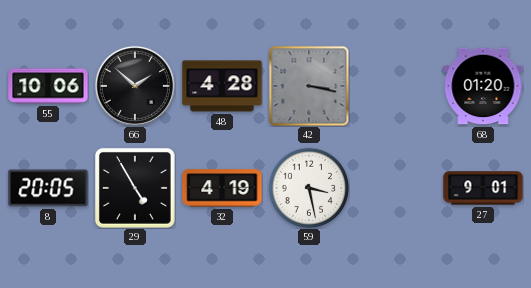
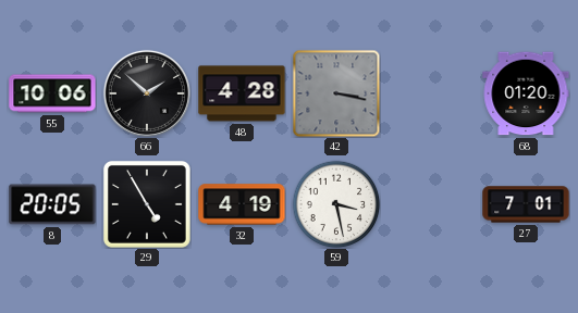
27: 9:01 -> 7:01
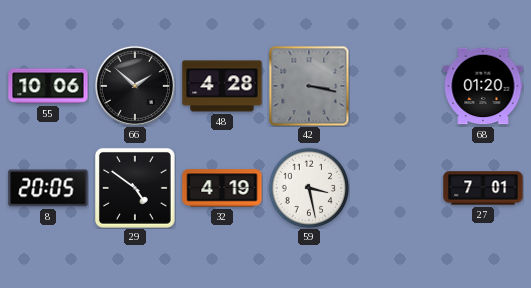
29: 4:55 -> 4:51
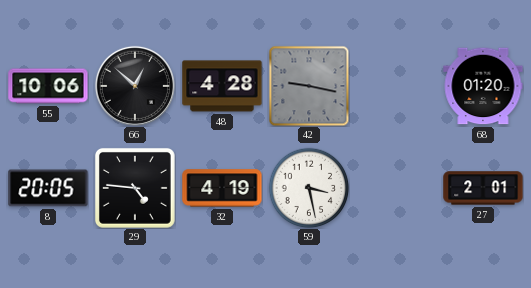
66: 1:52 -> 12:52
42: 3:17 -> 9:17
29: 4:51 -> 4:46
27: 7:01 -> 2:01
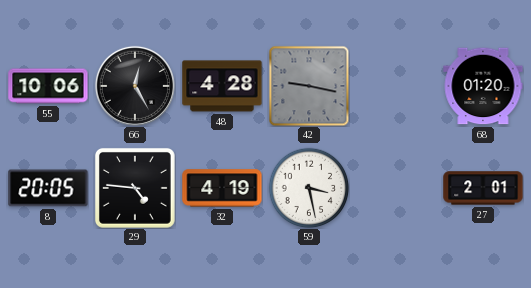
66: 12:52 -> 12:25
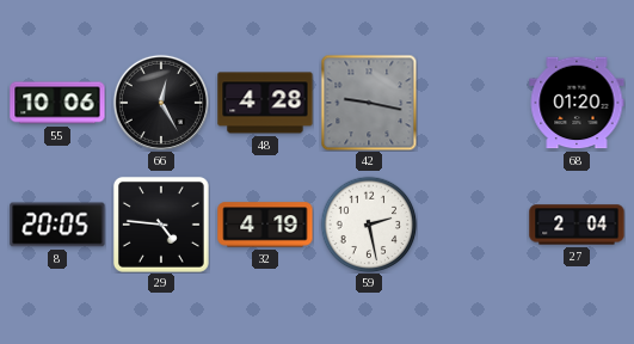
59: 3:28 -> 2:28
27: 2:01 -> 2:04
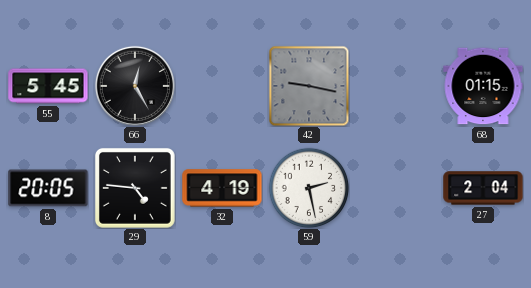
55: 10:06 -> 5:45
48: 4:28 -> none
68: 01:20 -> 01:15
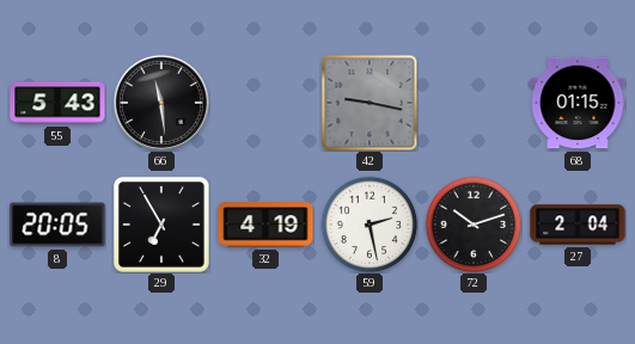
55: 5:45 -> 5:43
66: 12:25 -> 11:29
29: 4:46 -> 6:55
72: none -> 10:12
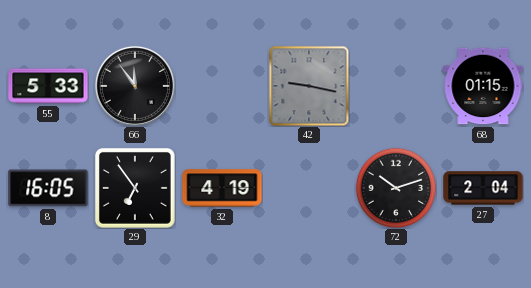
55: 5:43 -> 5:33
66: 11:29 -> 11:54
8: 20:05 -> 16:05
29: 6:55 -> 6:54
59: 2:28 -> none
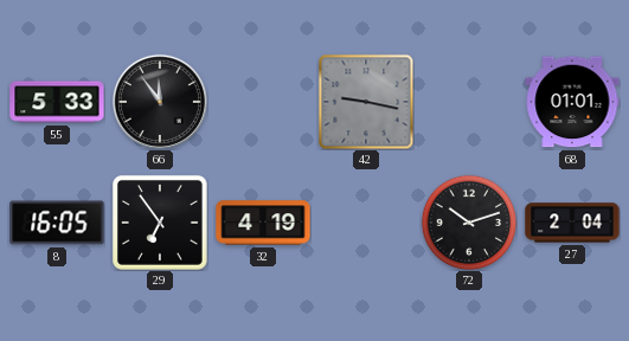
68: 01:15 -> 01:01
